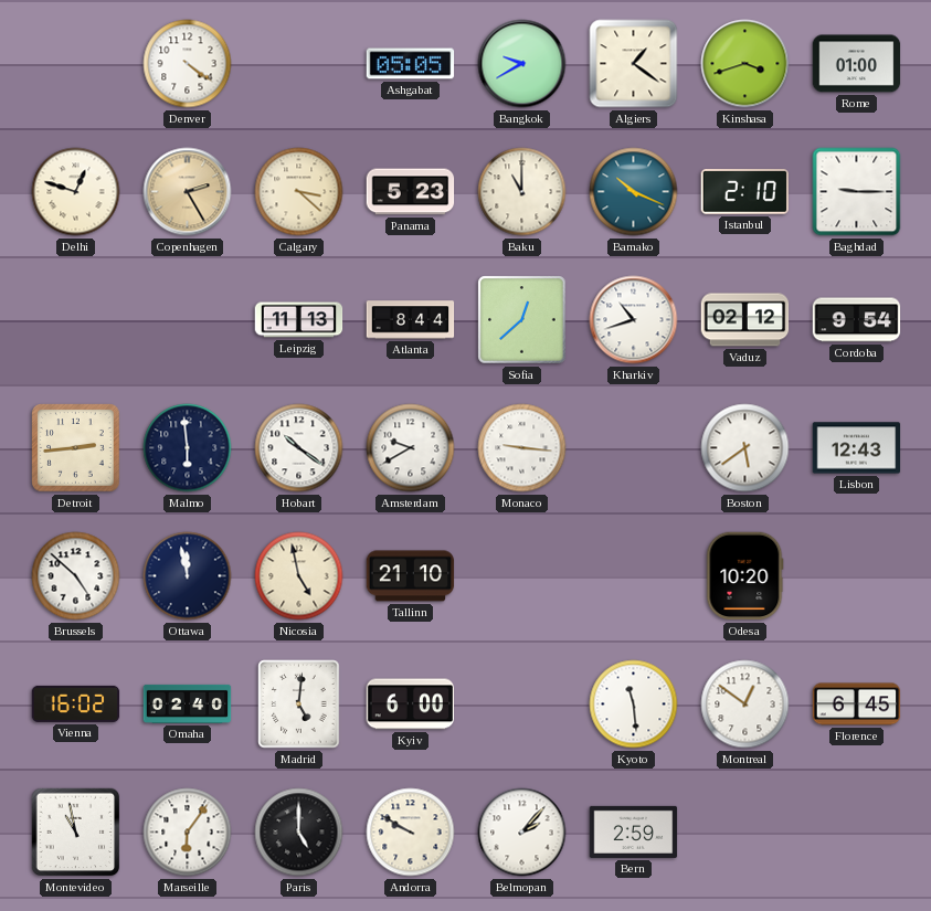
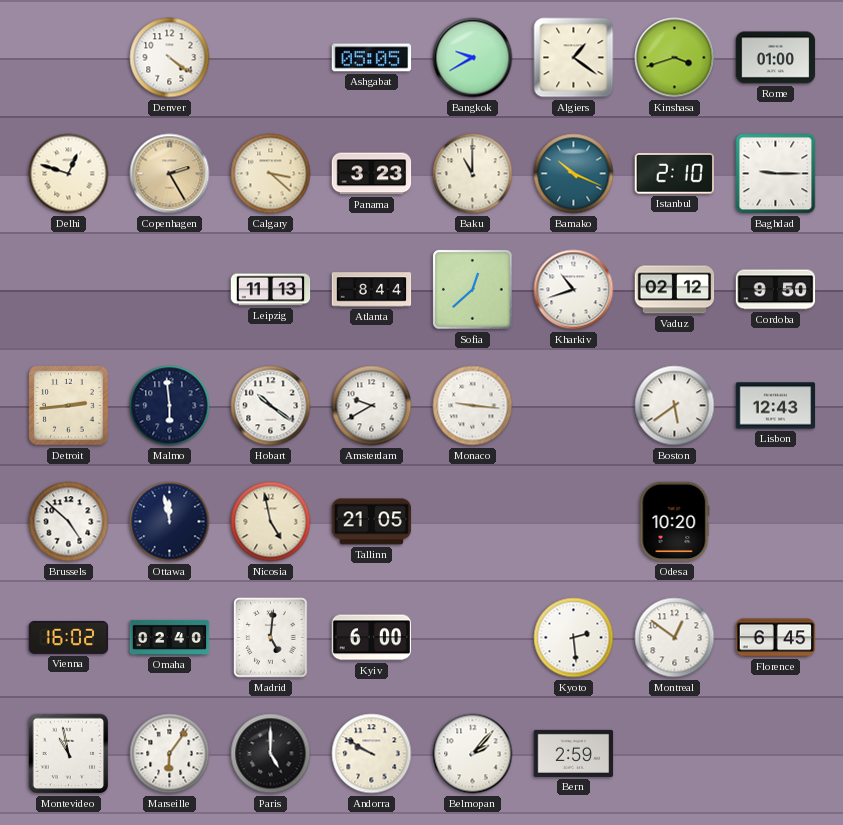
Panama: 5:23 -> 3:23
Cordoba: 9:54 -> 9:50
Tallinn: 21:10 -> 21:05
Kyoto: 11:29 -> 2:29
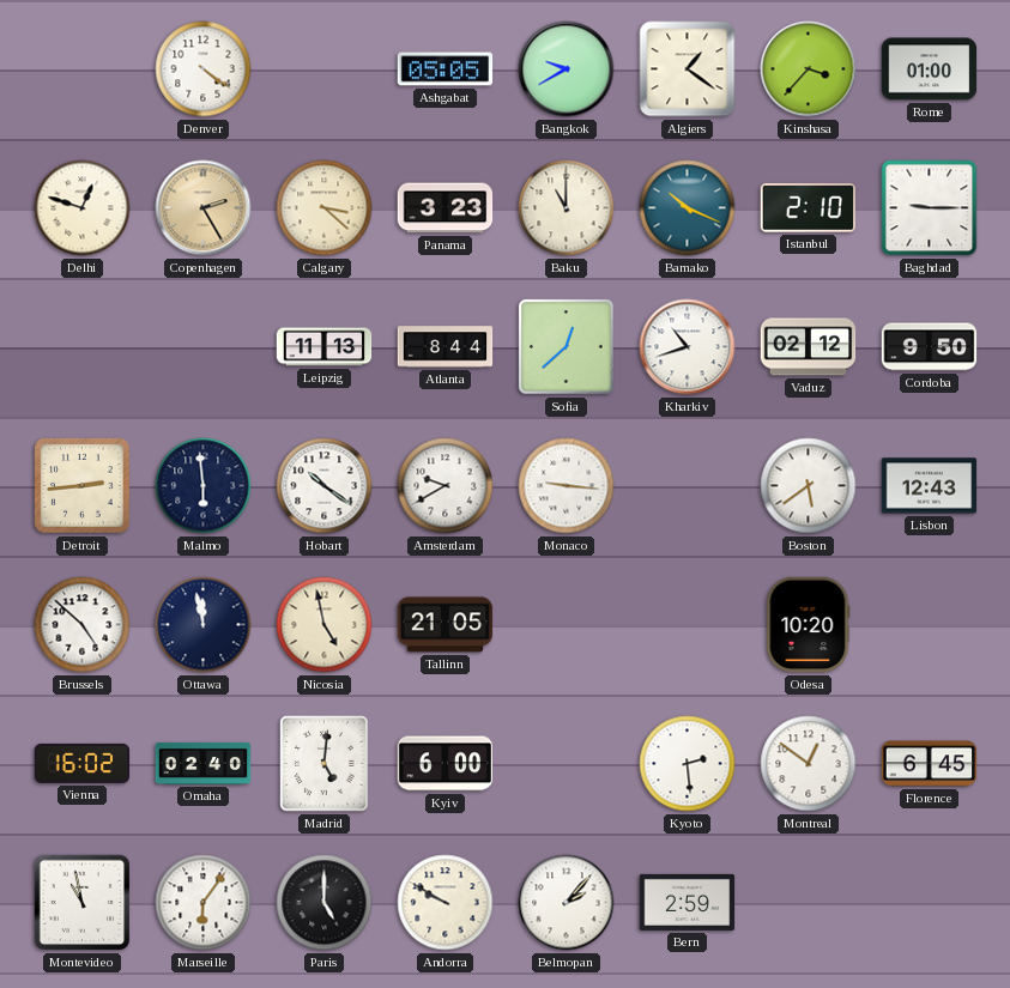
Kinshasa: 3:42 -> 3:37
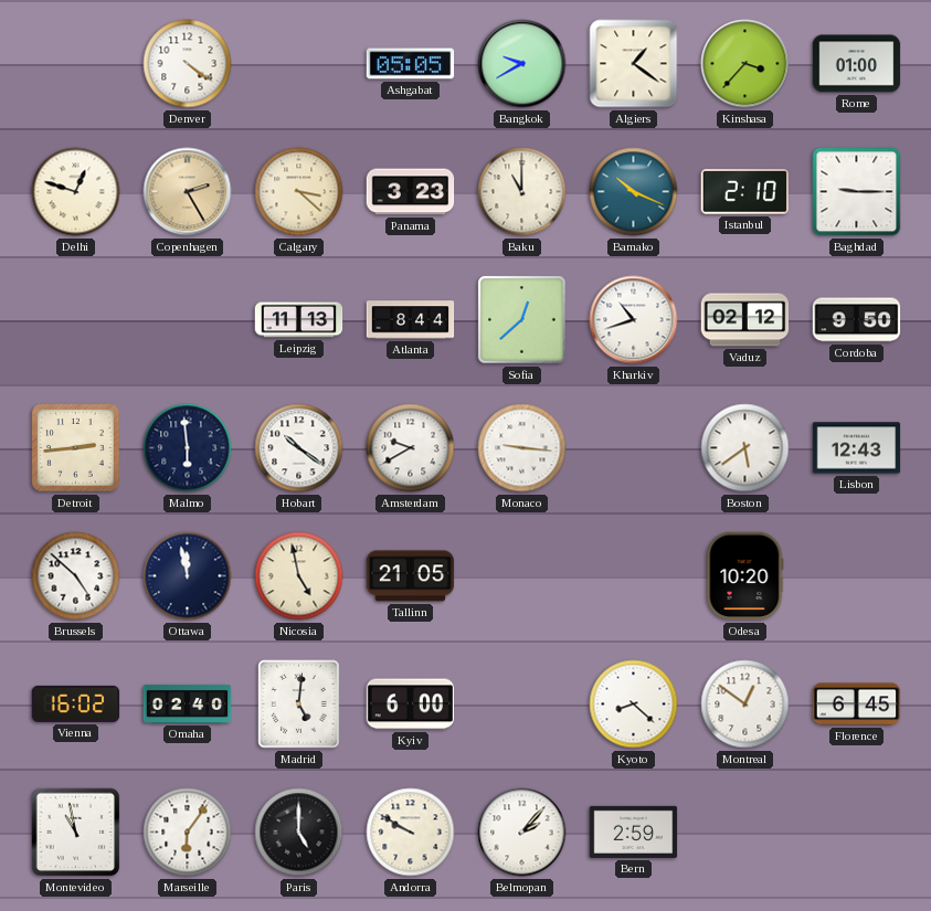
Kyoto: 2:29 -> 8:22
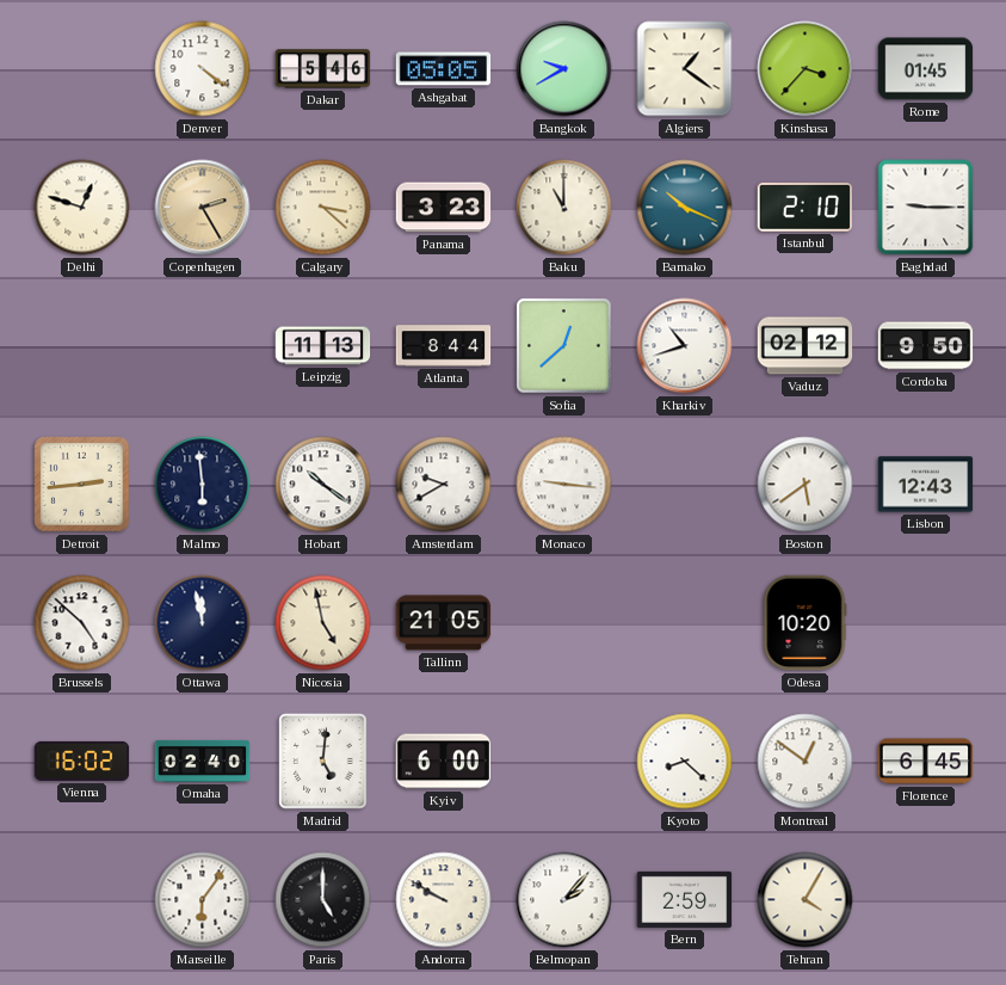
Dakar: none -> 5:46
Rome: 01:00 -> 01:45
Montevideo: 10:58 -> none
Tehran: none -> 4:05
